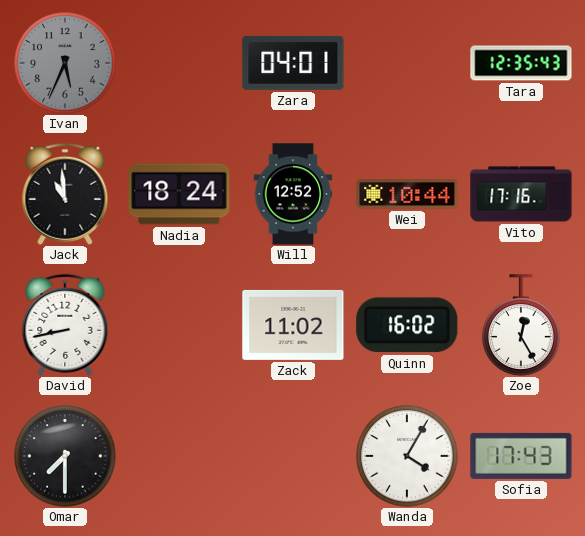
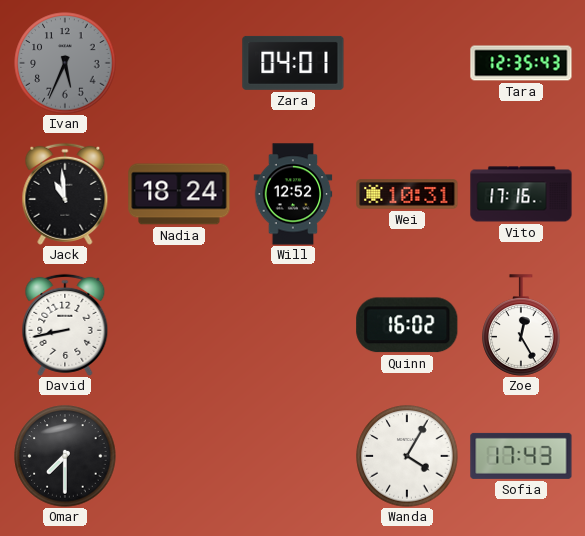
Wei: 10:44 -> 10:31
Zack: 11:02 -> none
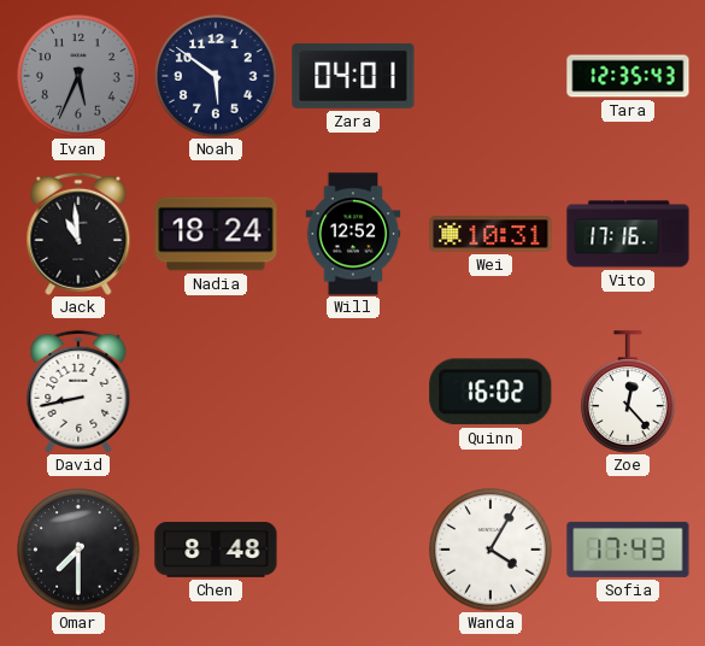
Noah: none -> 5:51
Zoe: 12:25 -> 12:23
Chen: none -> 8:48
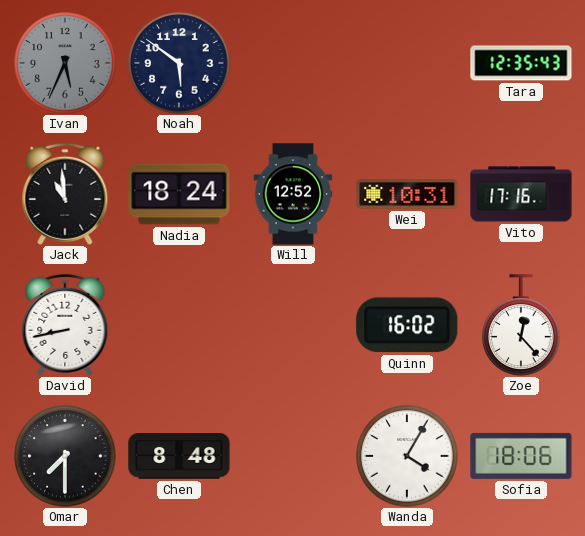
Zara: 04:01 -> none
Sofia: 17:43 -> 18:06
